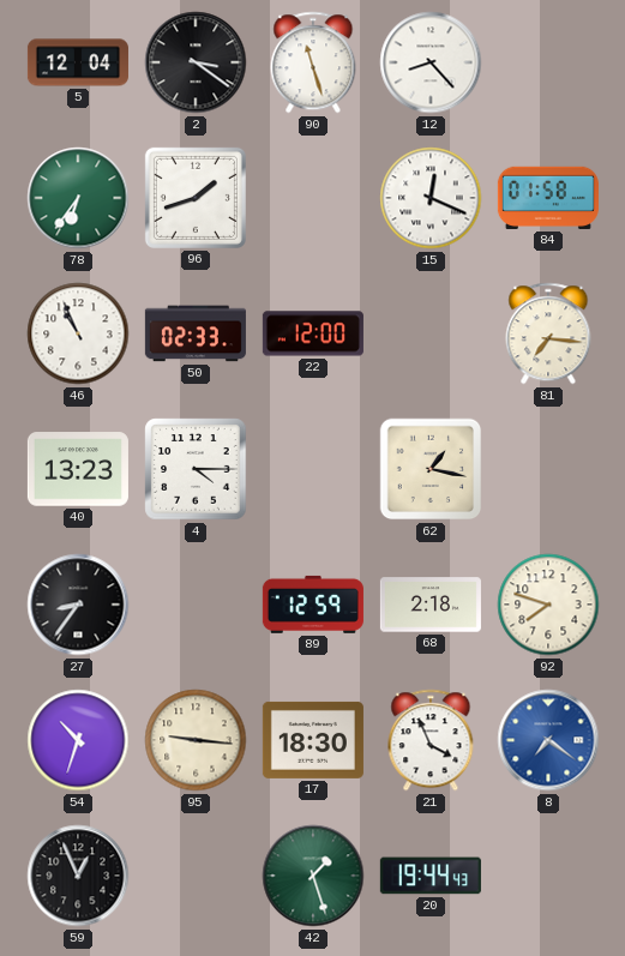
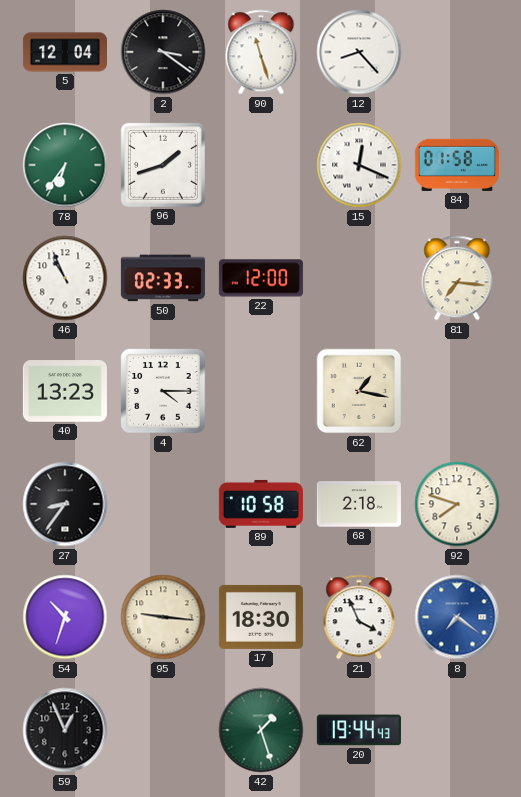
89: 12:59 -> 10:58
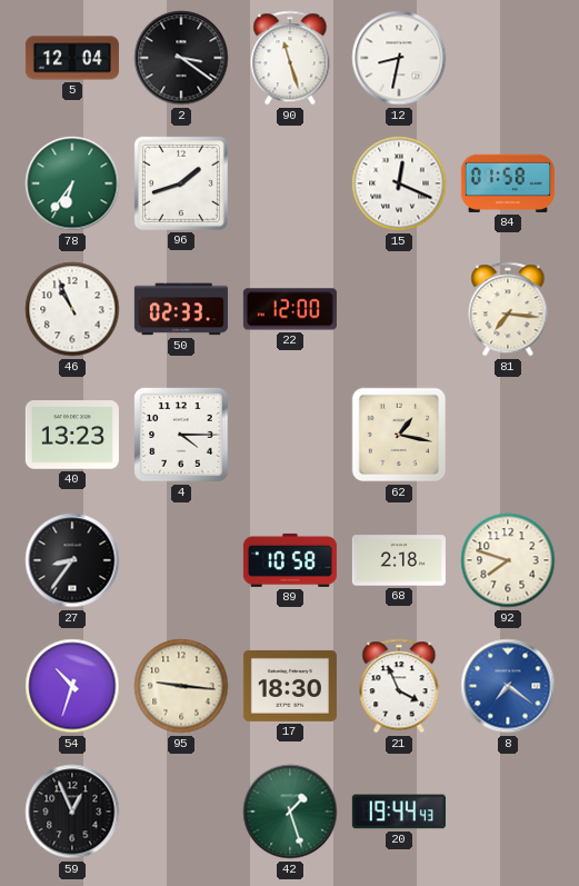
12: 8:23 -> 8:32
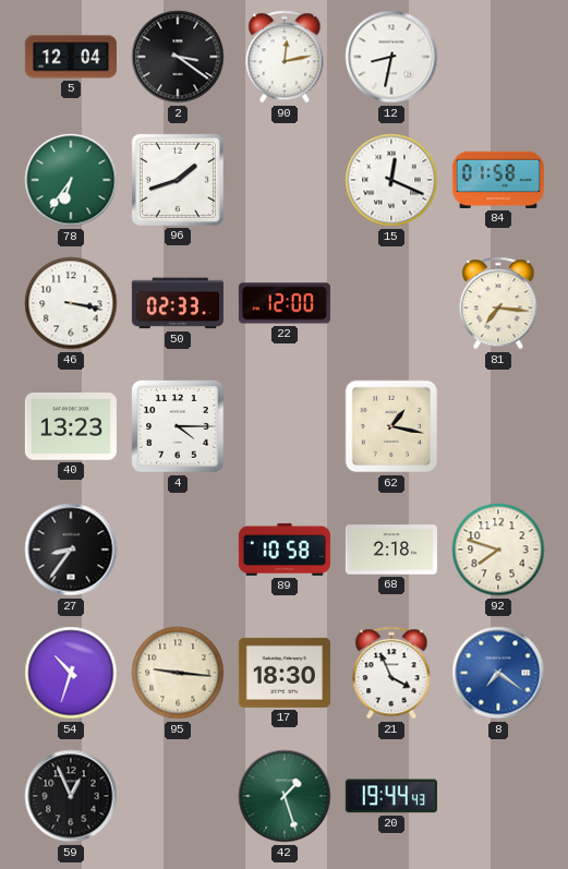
90: 11:27 -> 12:13
46: 10:56 -> 3:17
